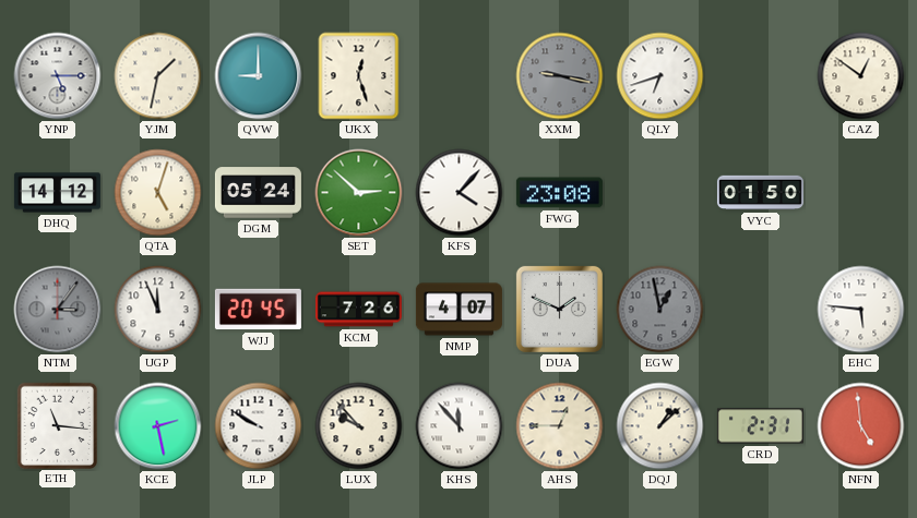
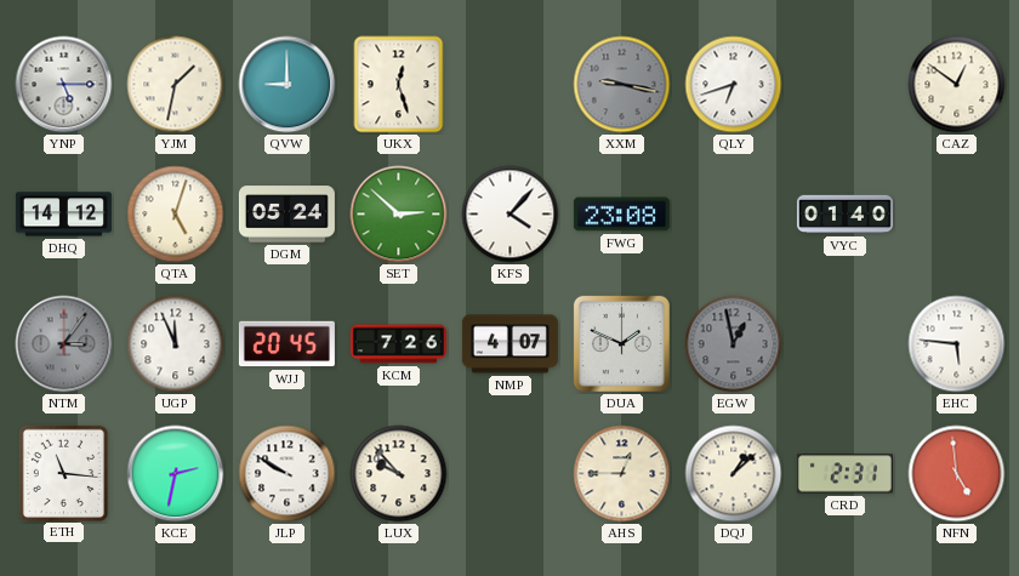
VYC: 01:50 -> 01:40
KCE: 2:28 -> 2:32
KHS: 11:53 -> none
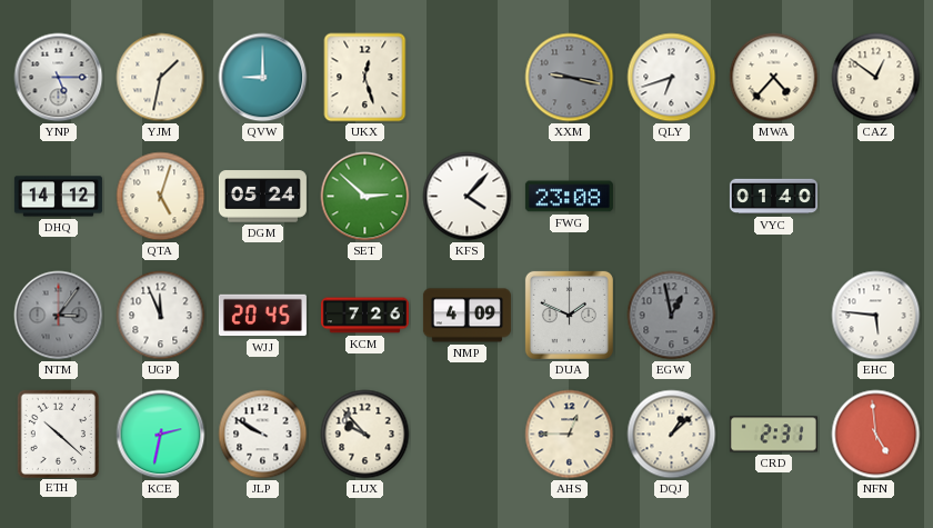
MWA: none -> 4:37
NMP: 4:07 -> 4:09
ETH: 11:16 -> 10:22
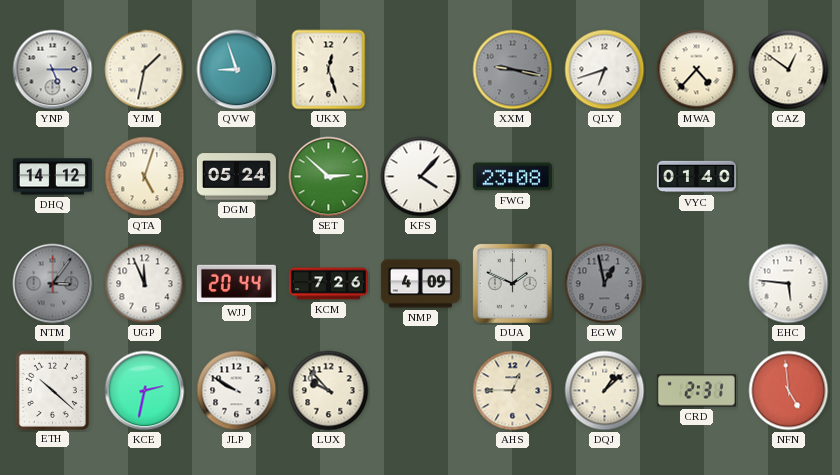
QVW: 9:00 -> 8:57
WJJ: 20:45 -> 20:44
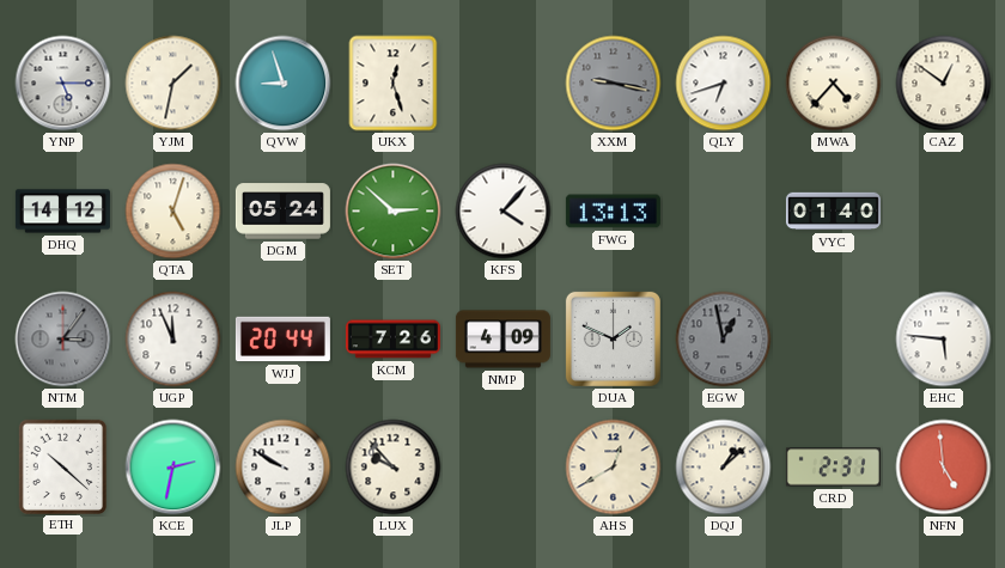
FWG: 23:08 -> 13:13
AHS: 12:45 -> 12:40
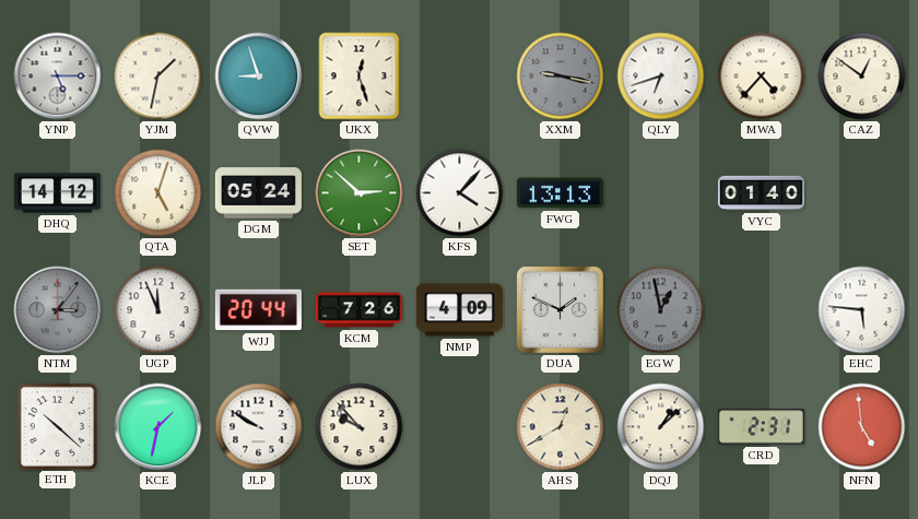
KCE: 2:32 -> 1:32
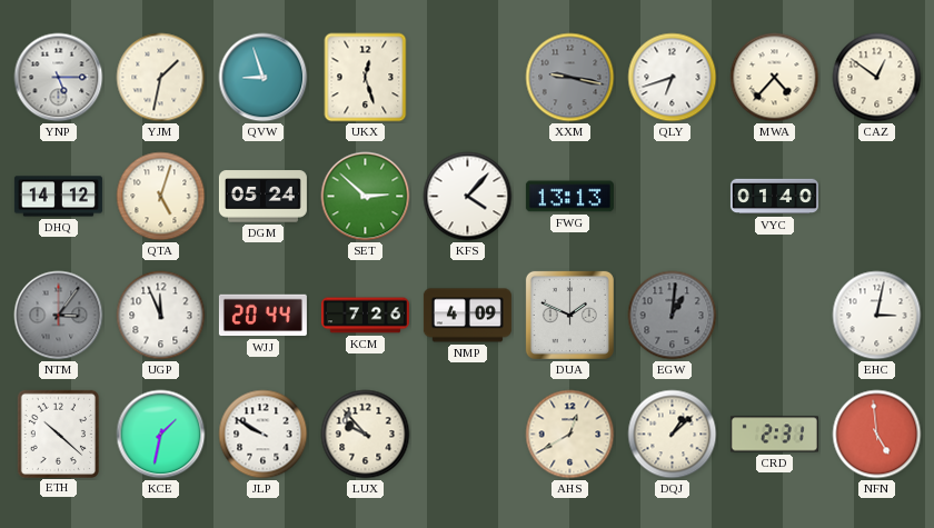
EGW: 12:58 -> 1:01
EHC: 5:46 -> 3:02
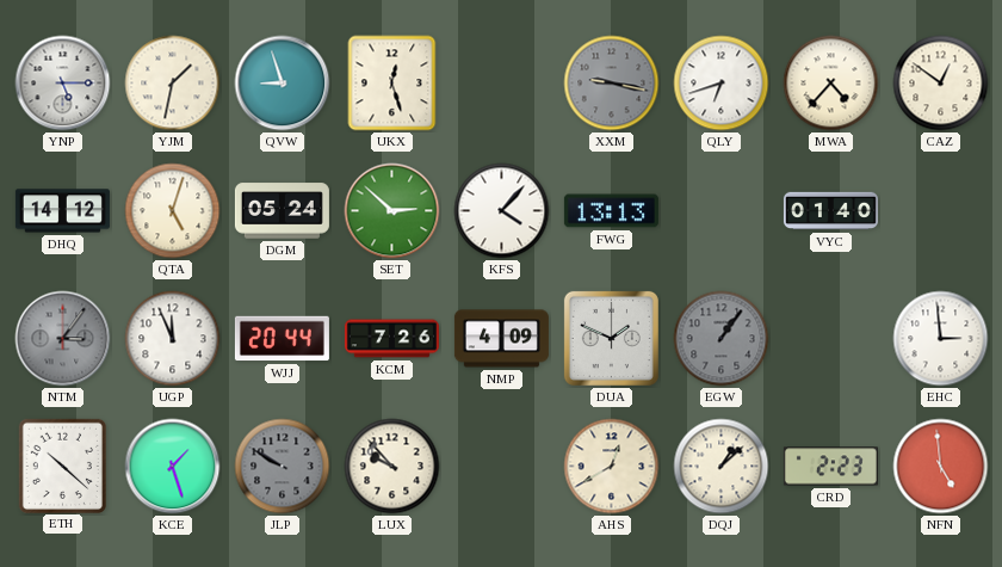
EGW: 1:01 -> 1:06
EHC: 3:02 -> 2:59
KCE: 1:32 -> 1:27
JLP dial: white -> grey
CRD: 2:31 -> 2:23
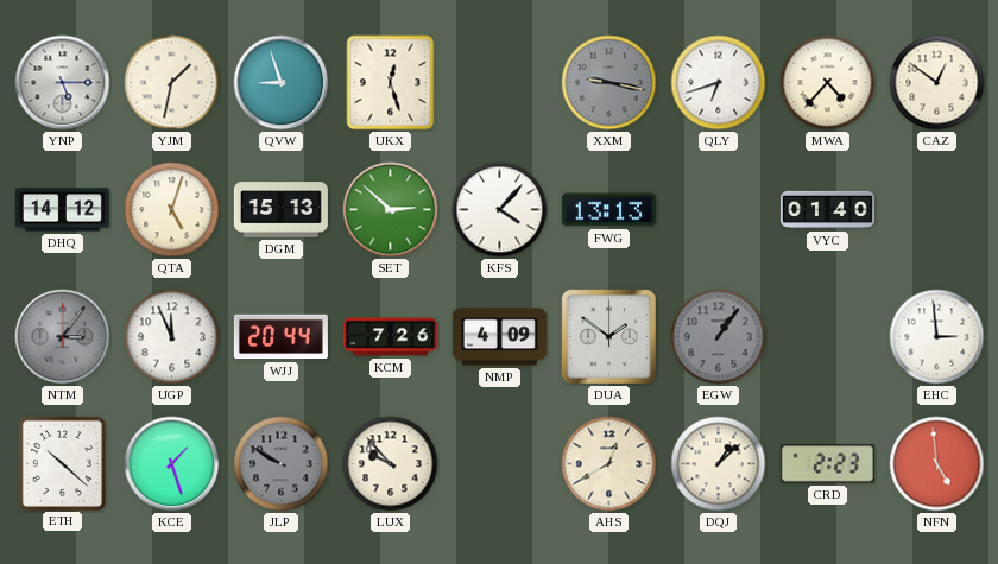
DGM: 05:24 -> 15:13
DUA: 1:49 -> 1:51
